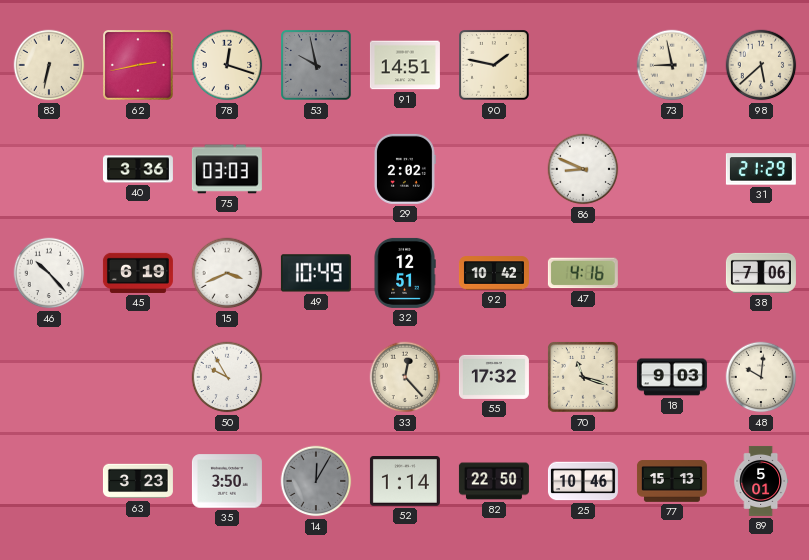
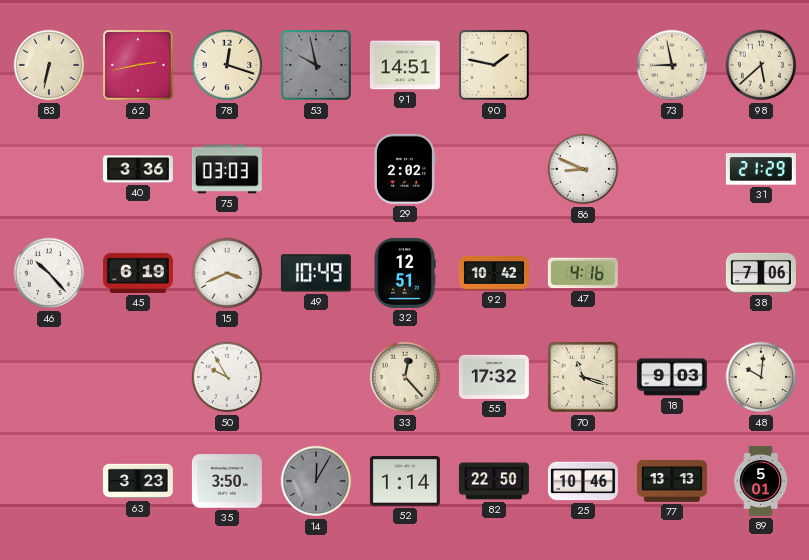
77: 15:13 -> 13:13
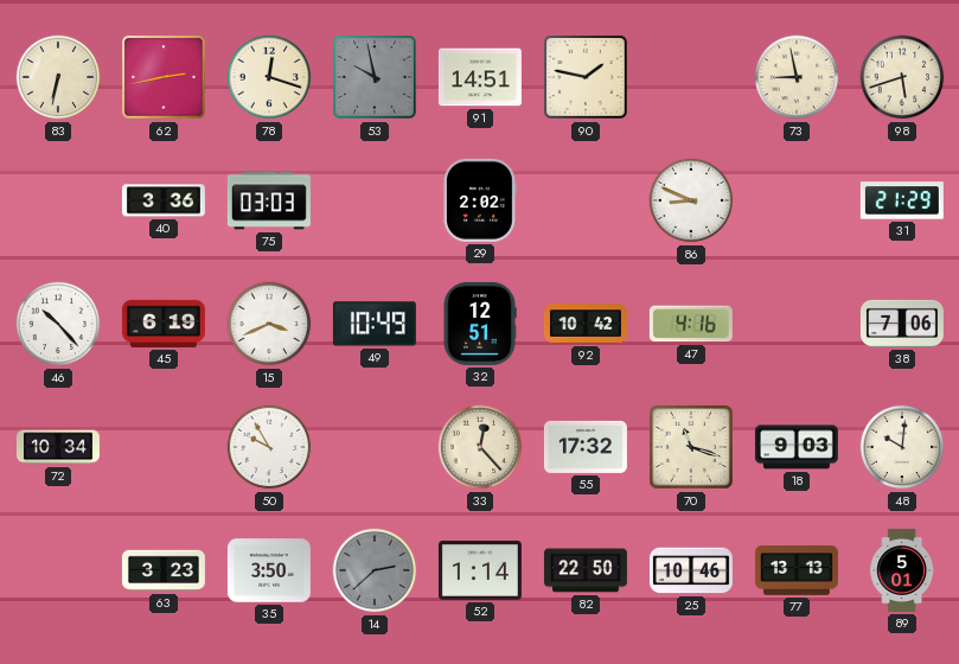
98: 5:38 -> 5:42
72: none -> 10:34
14: 12:05 -> 2:38
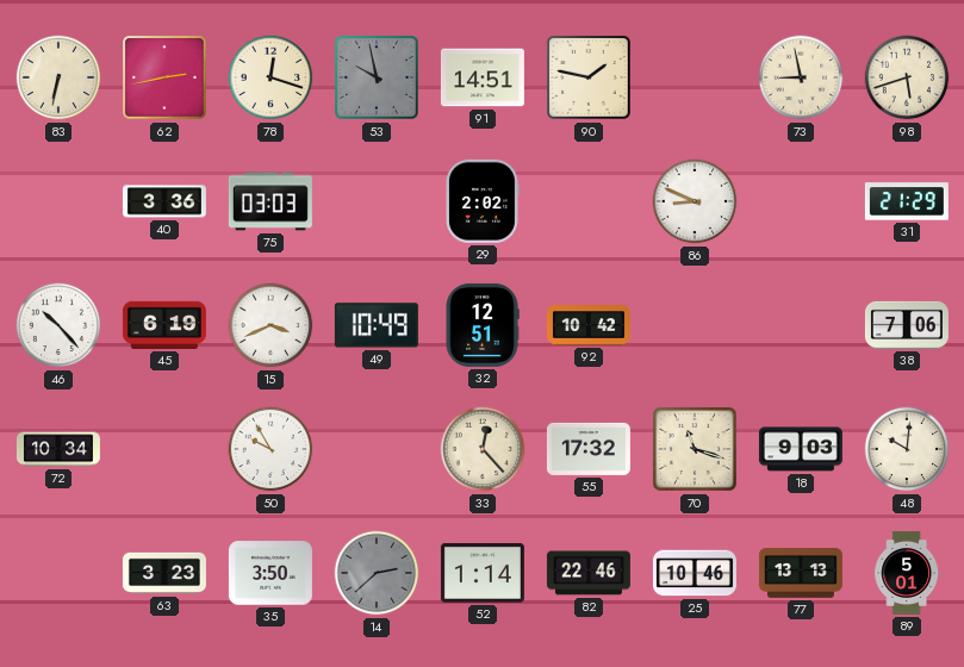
47: 4:16 -> none
82: 22:50 -> 22:46
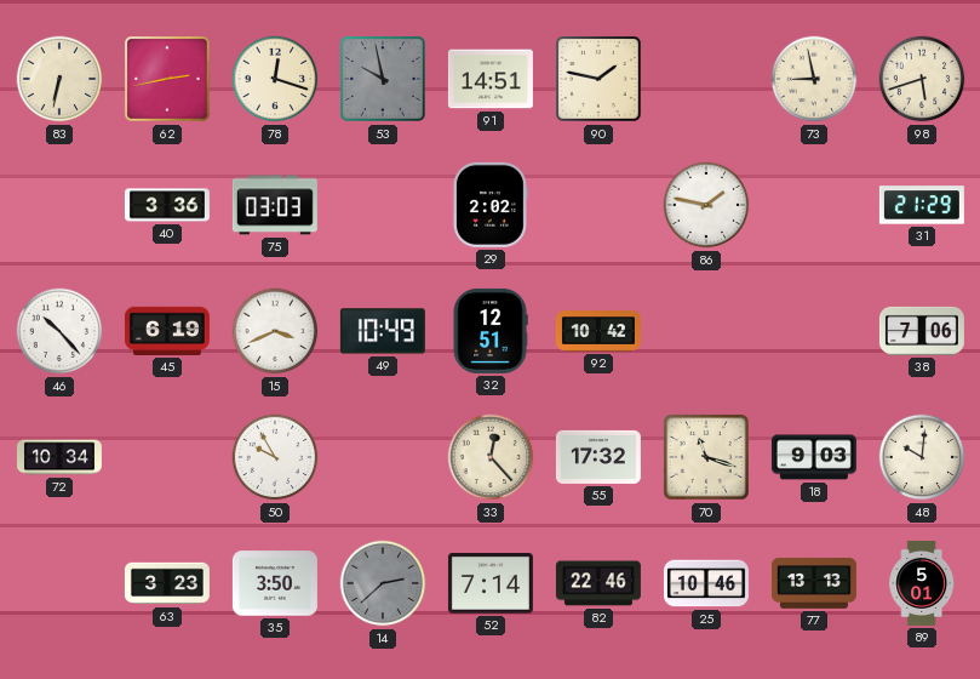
86: 8:49 -> 1:47
52: 1:14 -> 7:14
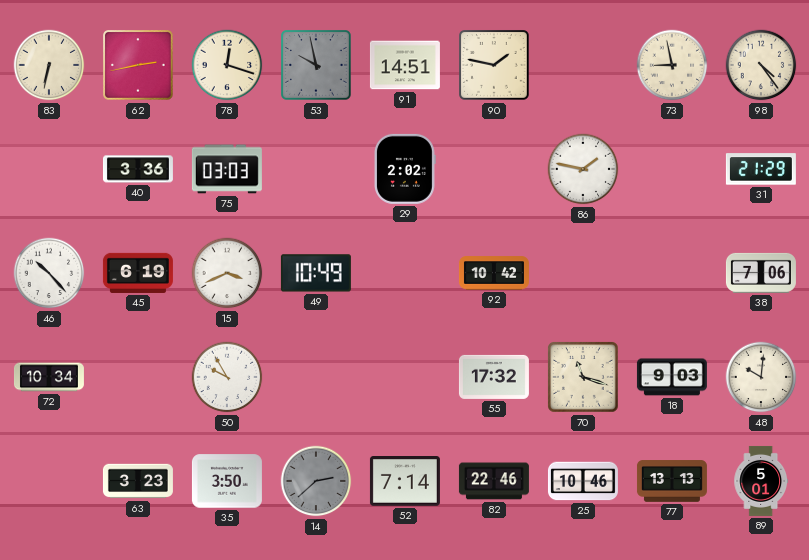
98: 5:42 -> 4:24
32: 12:51 -> none
33: 12:23 -> none
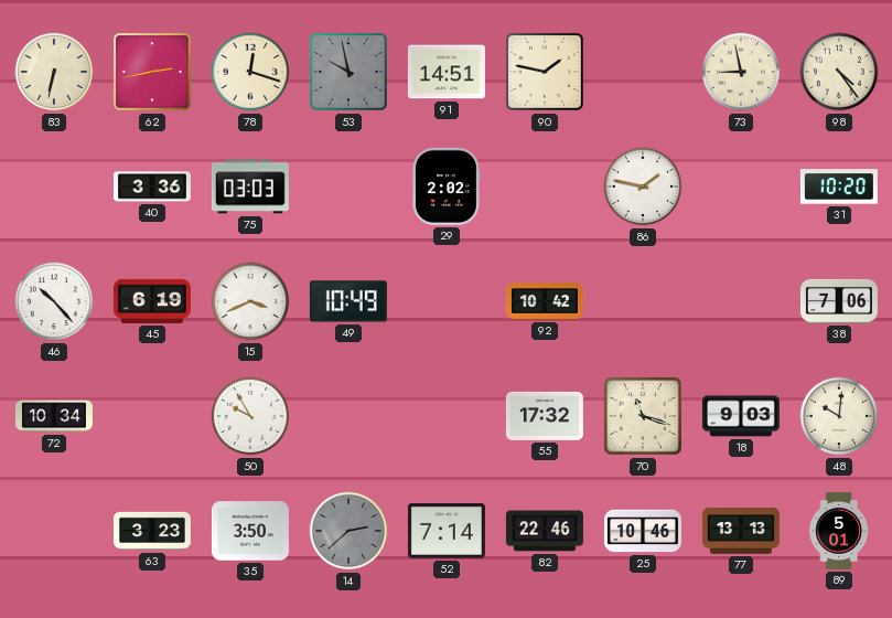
31: 21:29 -> 10:20
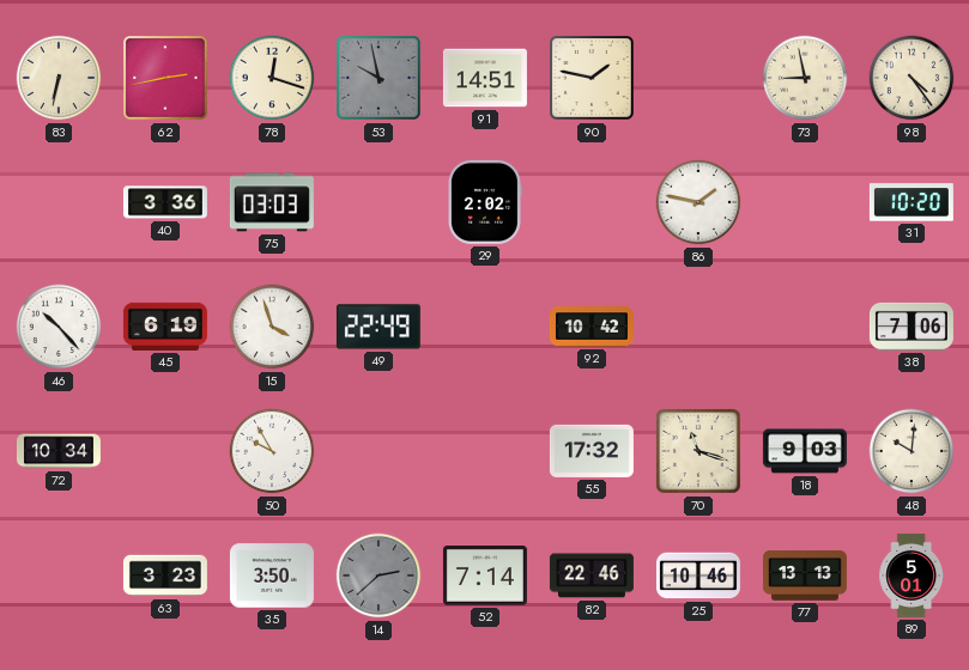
15: 3:41 -> 3:57
49: 10:49 -> 22:49
